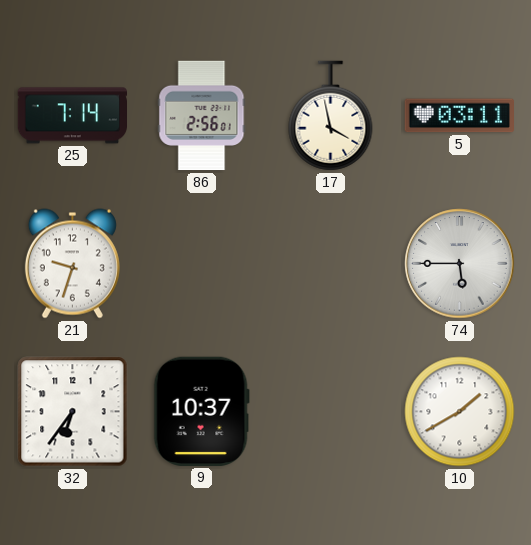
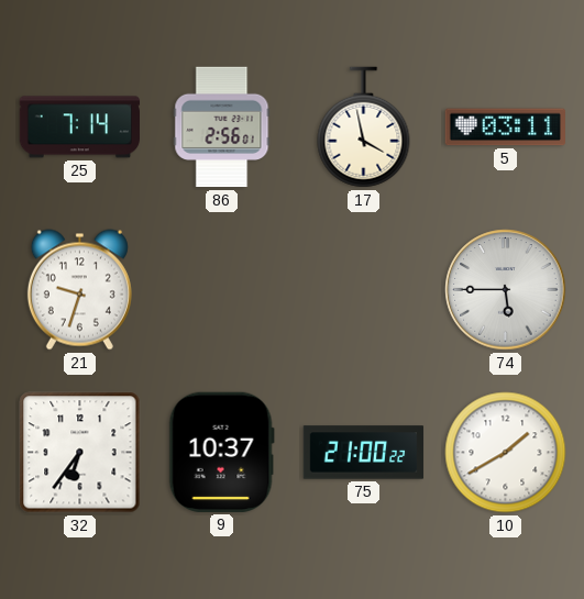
75: none -> 21:00
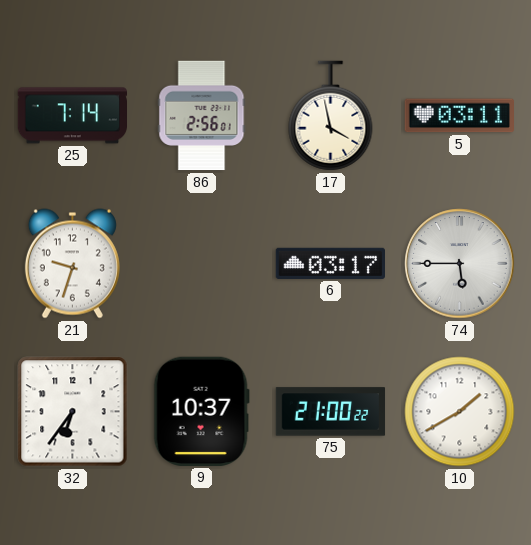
6: none -> 03:17
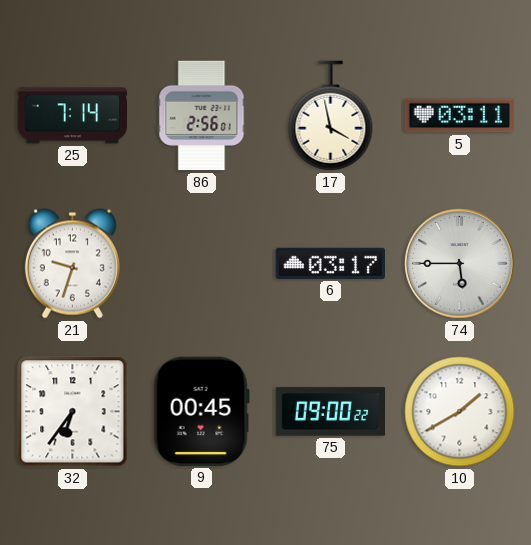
9: 10:37 -> 00:45
75: 21:00 -> 09:00
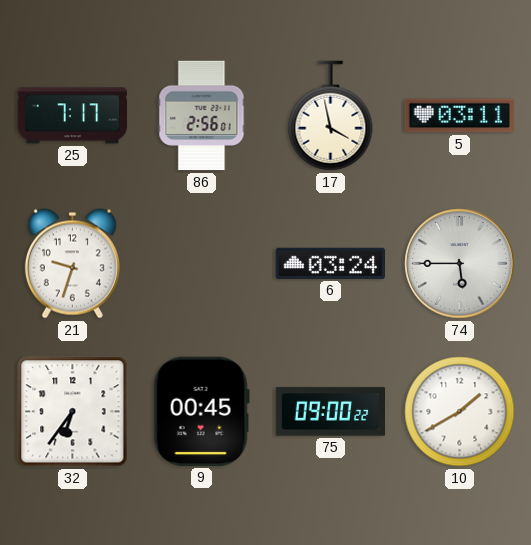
25: 7:14 -> 7:17
6: 03:17 -> 03:24
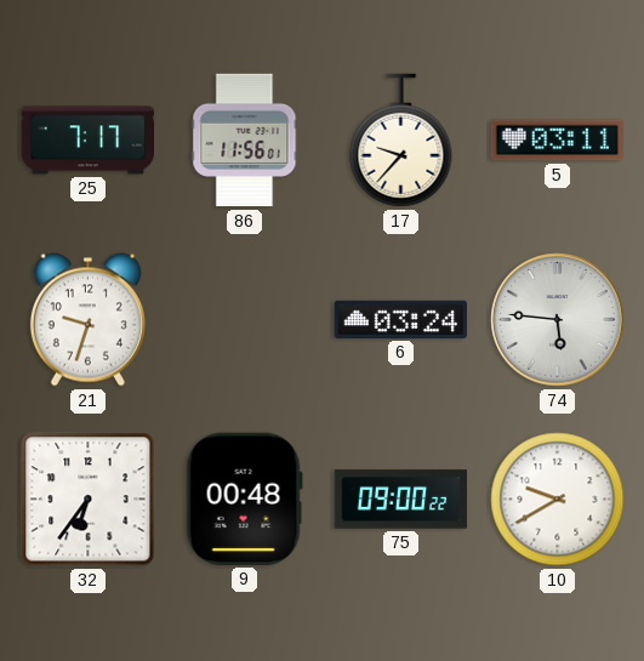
86: 2:56 -> 11:56
17: 3:58 -> 9:37
74: 5:45 -> 5:46
9: 00:45 -> 00:48
10: 1:40 -> 9:40
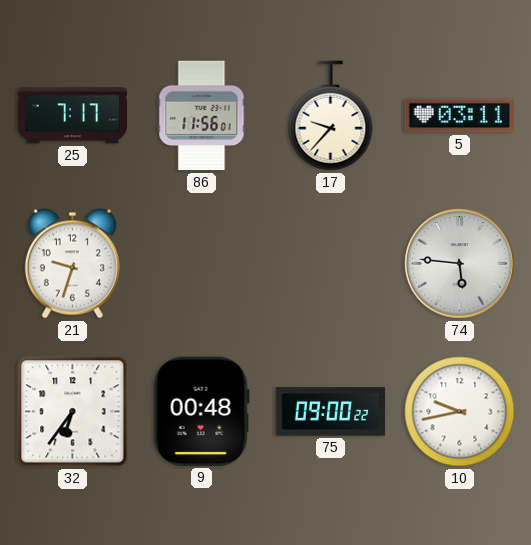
6: 03:24 -> none
10: 9:40 -> 9:43
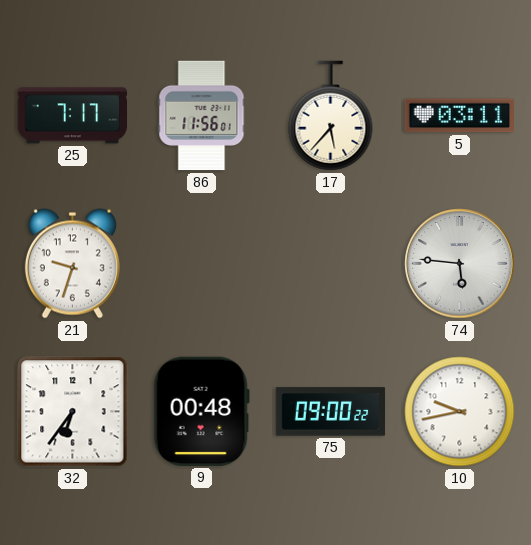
17: 9:37 -> 5:37
